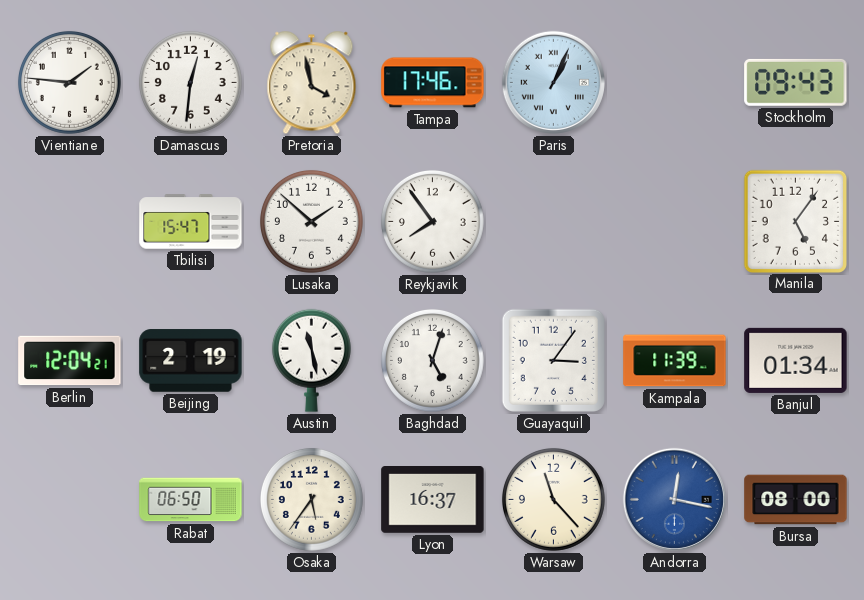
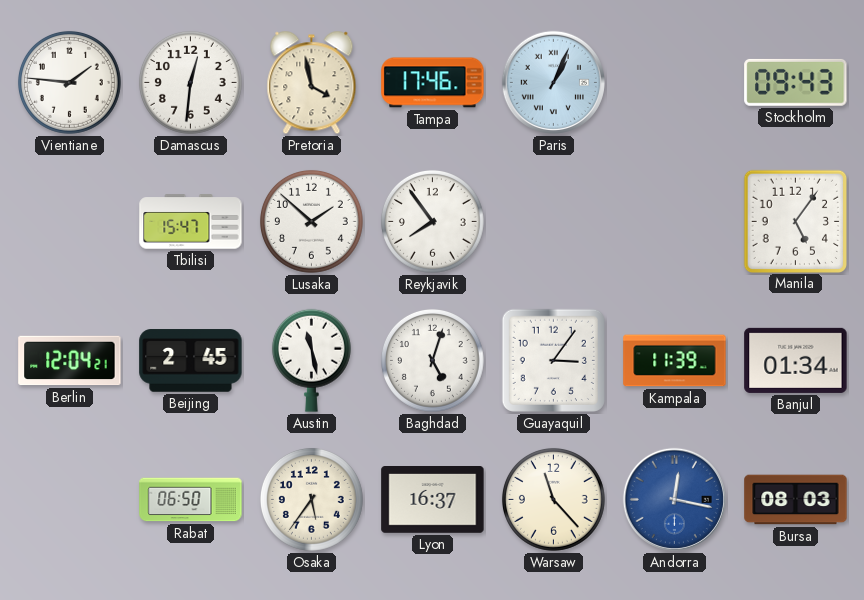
Beijing: 2:19 -> 2:45
Bursa: 08:00 -> 08:03
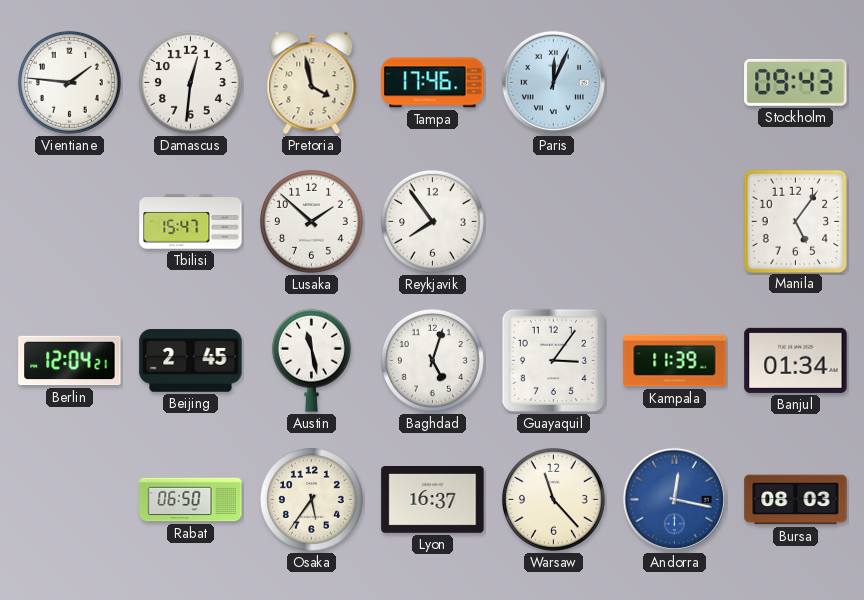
Paris: 1:04 -> 12:04
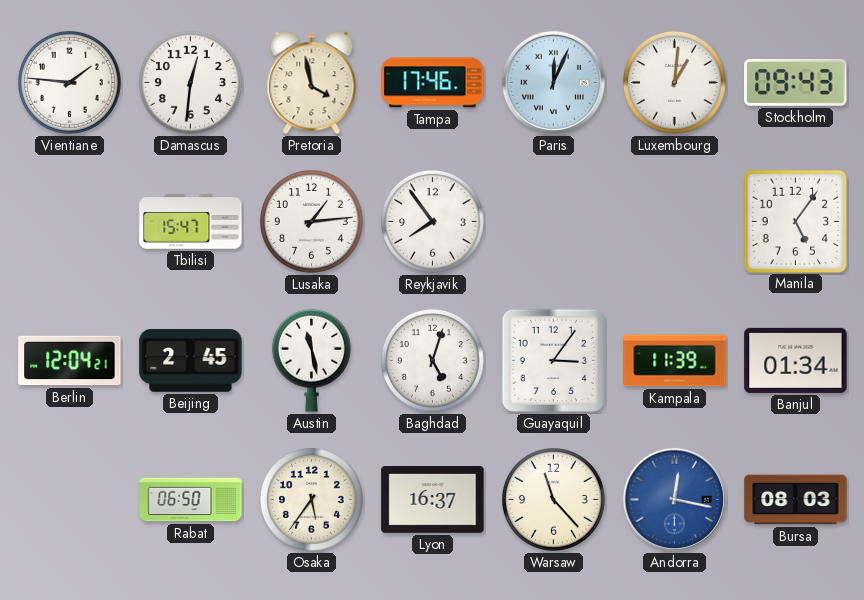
Luxembourg: none -> 1:01
Lusaka: 1:52 -> 1:14
